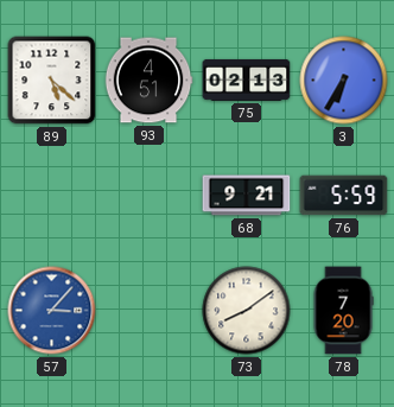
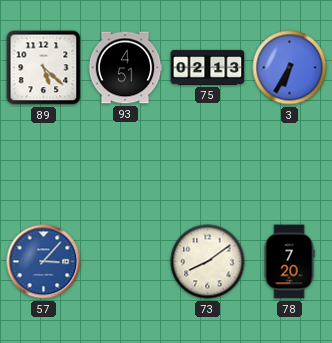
68: 9:21 -> none
76: 5:59 -> none
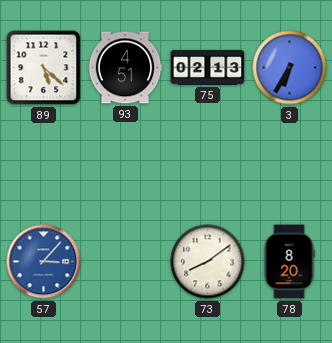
78: 7:20 -> 8:20
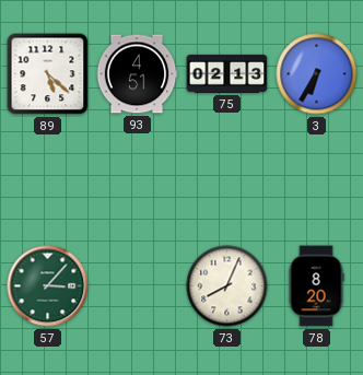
57 dial: blue -> green
73: 8:09 -> 8:04
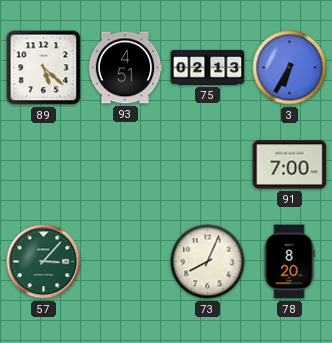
91: none -> 7:00
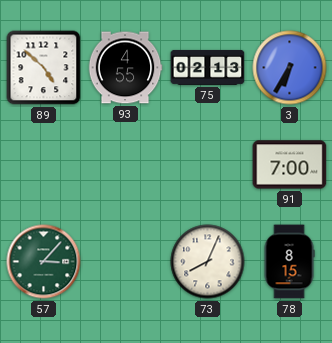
89: 5:22 -> 4:52
93: 4:51 -> 4:55
78: 8:20 -> 8:15
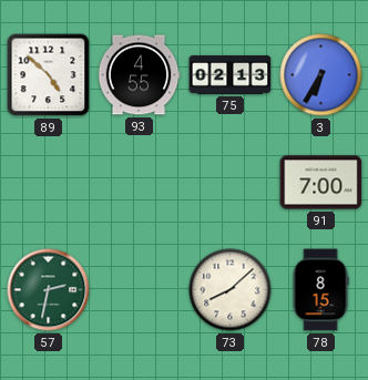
57: 3:07 -> 2:32
73: 8:04 -> 8:08
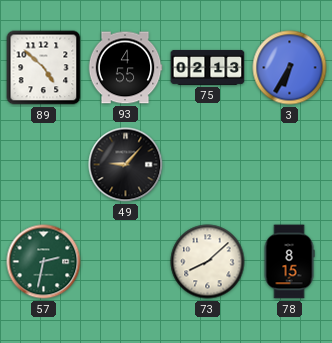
49: none -> 9:07
91: 7:00 -> none
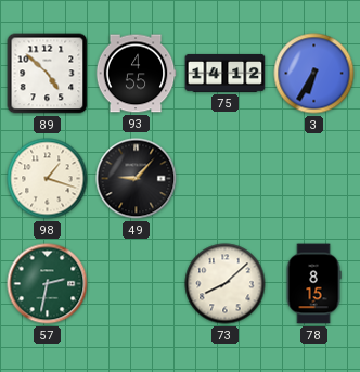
75: 02:13 -> 14:12
98: none -> 1:18
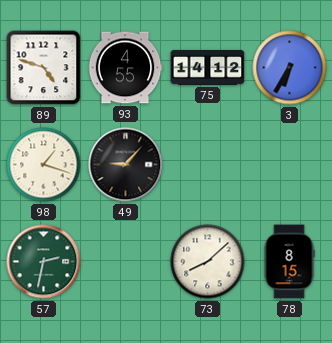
89: 4:52 -> 4:48
